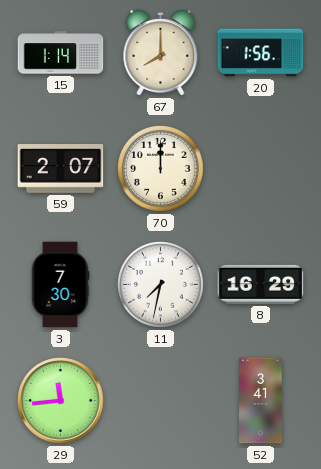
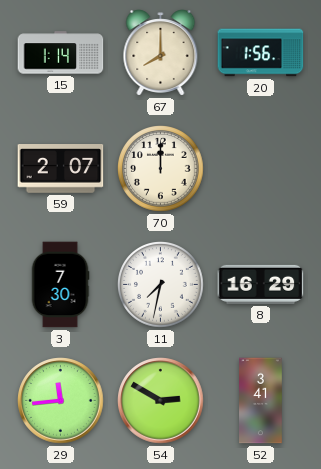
54: none -> 2:50
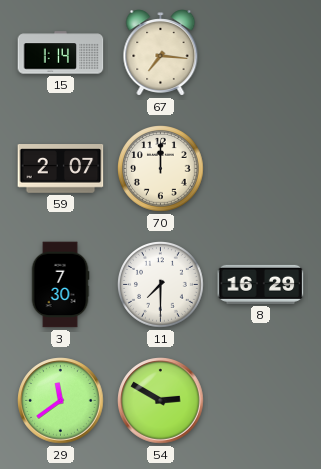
67: 8:00 -> 7:16
20: 1:56 -> none
11: 7:32 -> 7:30
29: 11:44 -> 11:39
52: 3:41 -> none
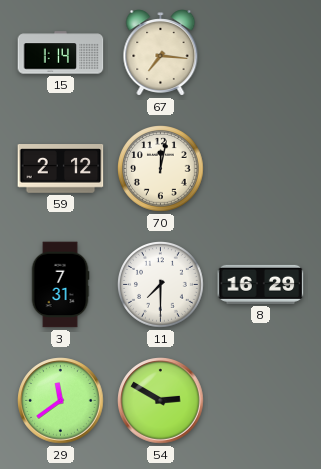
59: 2:07 -> 2:12
70: 12:00 -> 12:02
3: 7:30 -> 7:31
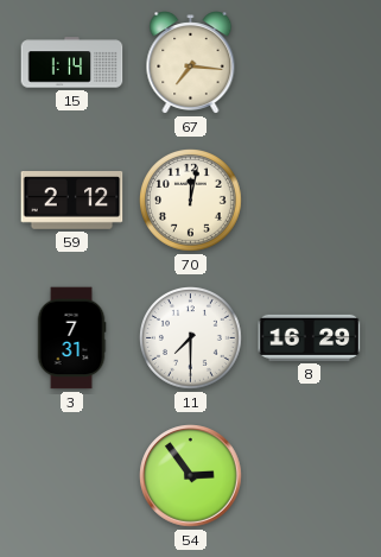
29: 11:39 -> none
54: 2:50 -> 2:54
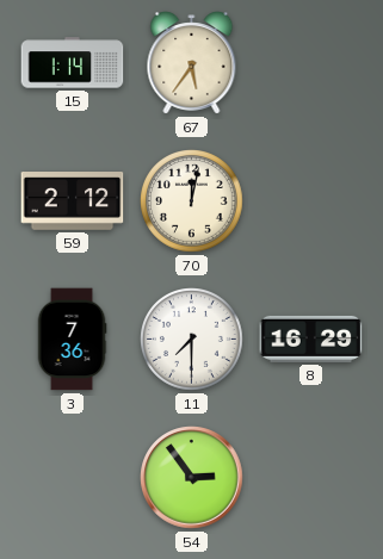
67: 7:16 -> 5:36
3: 7:31 -> 7:36
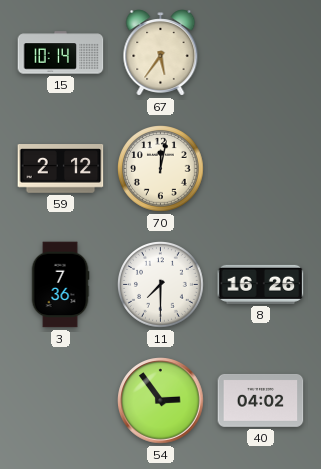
15: 1:14 -> 10:14
8: 16:29 -> 16:26
40: none -> 04:02
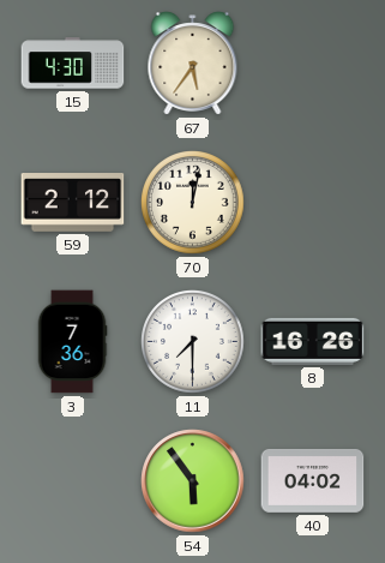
15: 10:14 -> 4:30
54: 2:54 -> 5:54
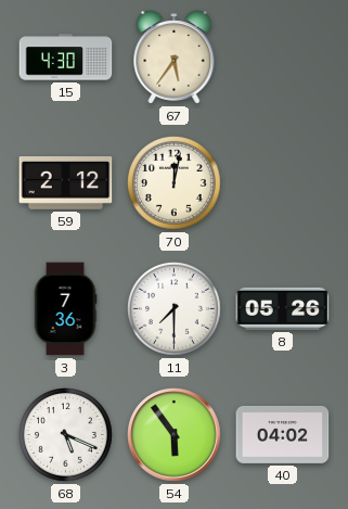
8: 16:26 -> 05:26
68: none -> 5:19
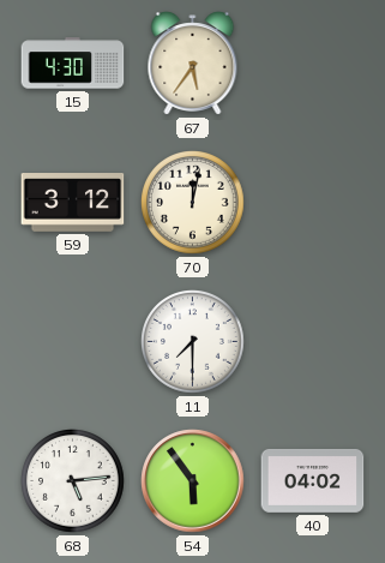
59: 2:12 -> 3:12
3: 7:36 -> none
8: 05:26 -> none
68: 5:19 -> 5:14
